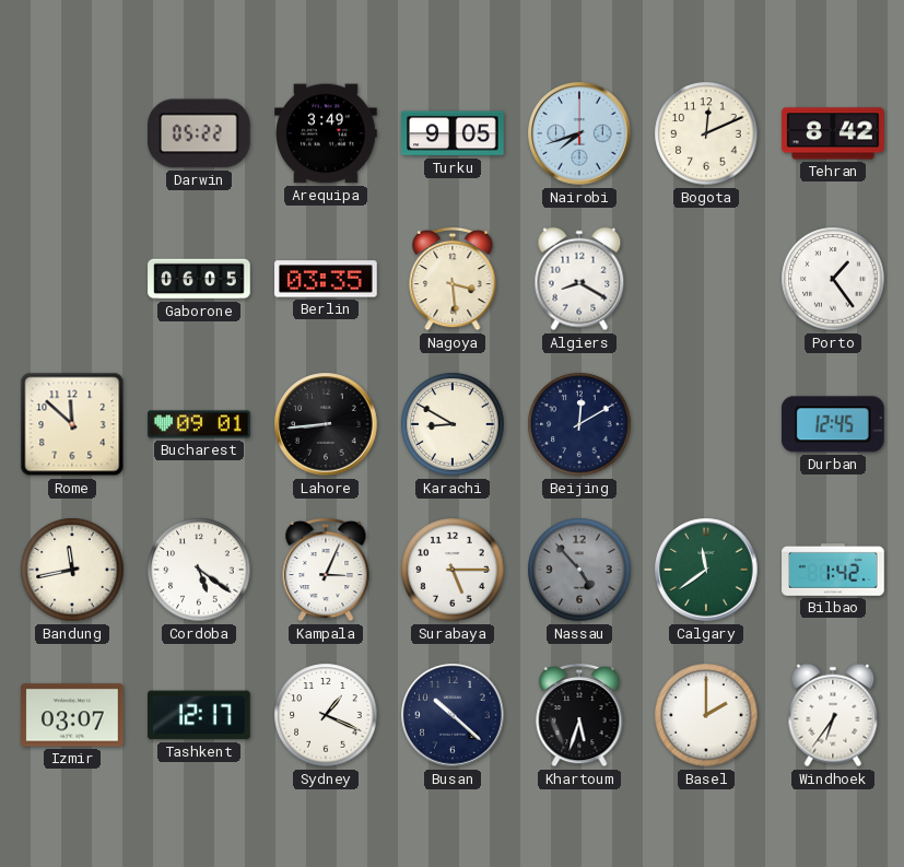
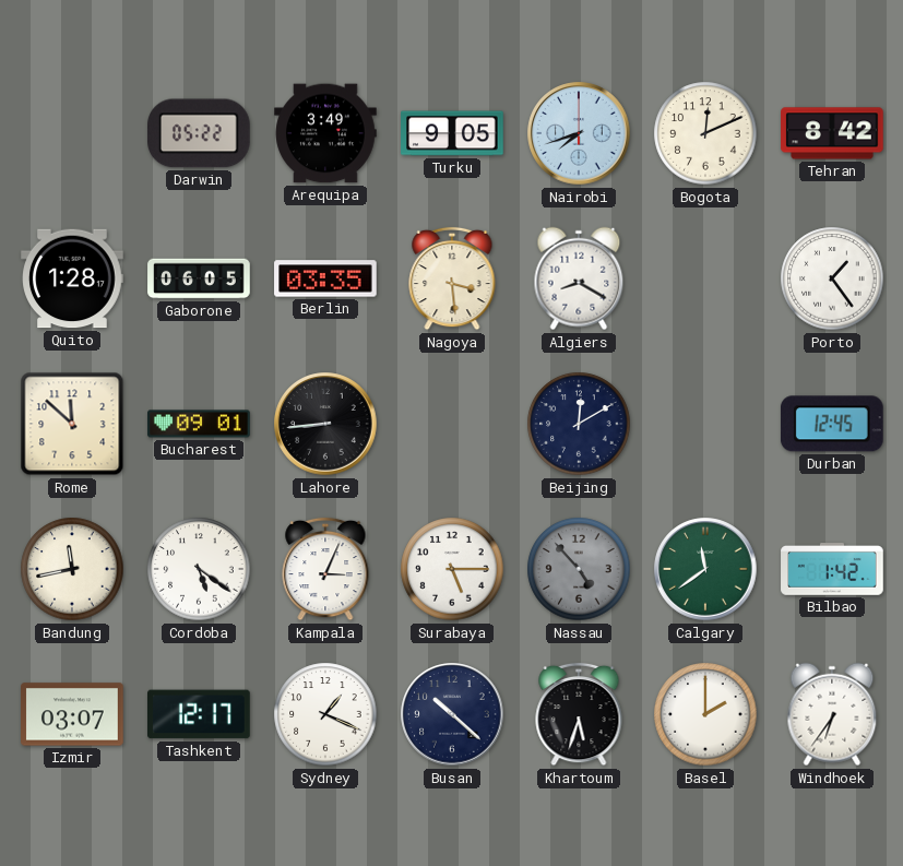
Quito: none -> 1:28
Karachi: 8:50 -> none
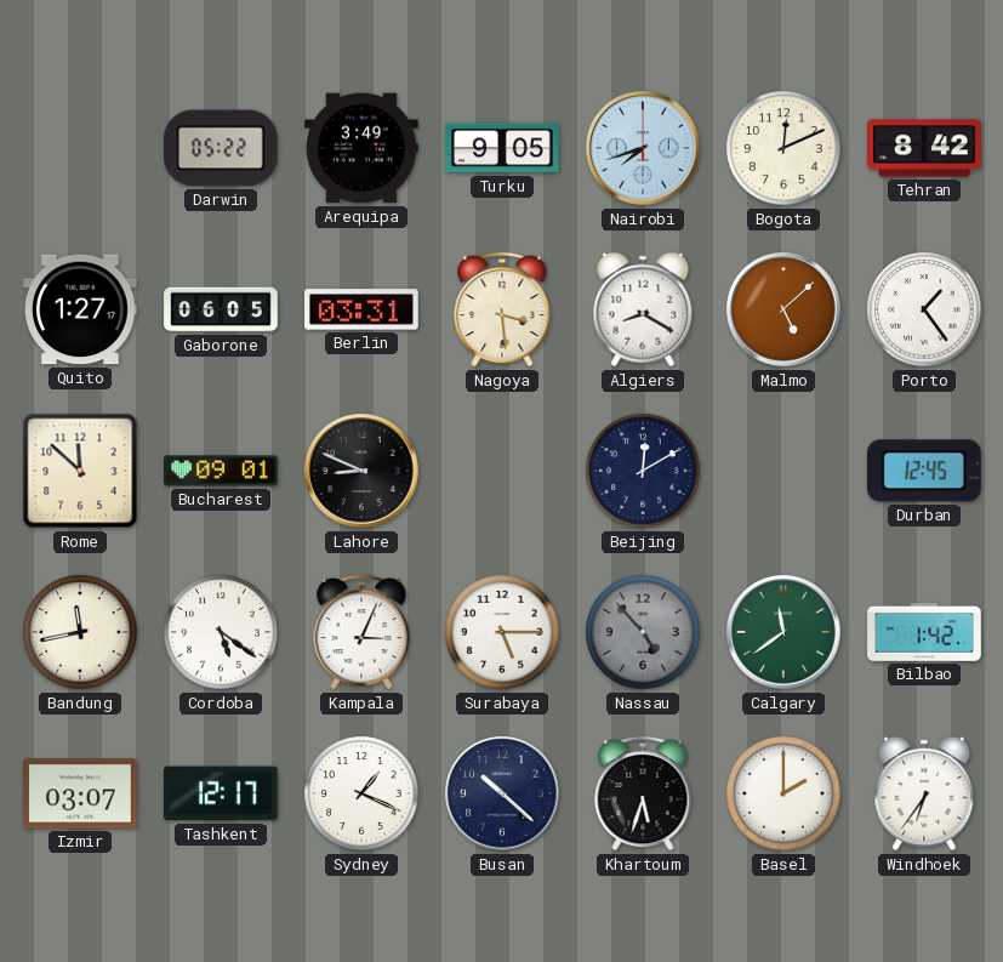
Quito: 1:28 -> 1:27
Berlin: 03:35 -> 03:31
Malmo: none -> 5:08
Lahore: 8:44 -> 8:49
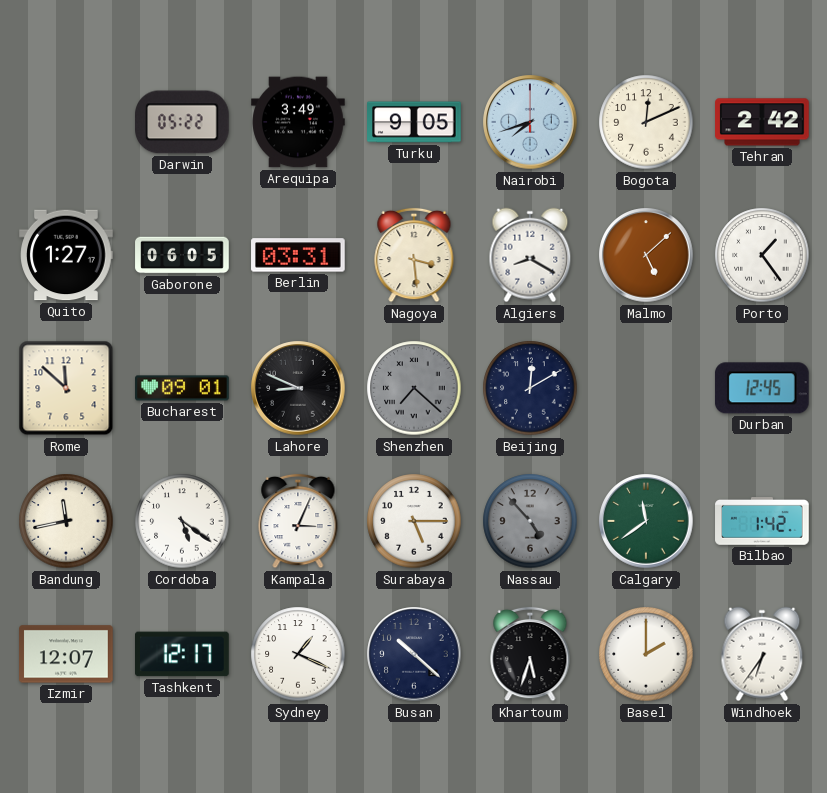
Tehran: 8:42 -> 2:42
Shenzhen: none -> 7:22
Izmir: 03:07 -> 12:07
